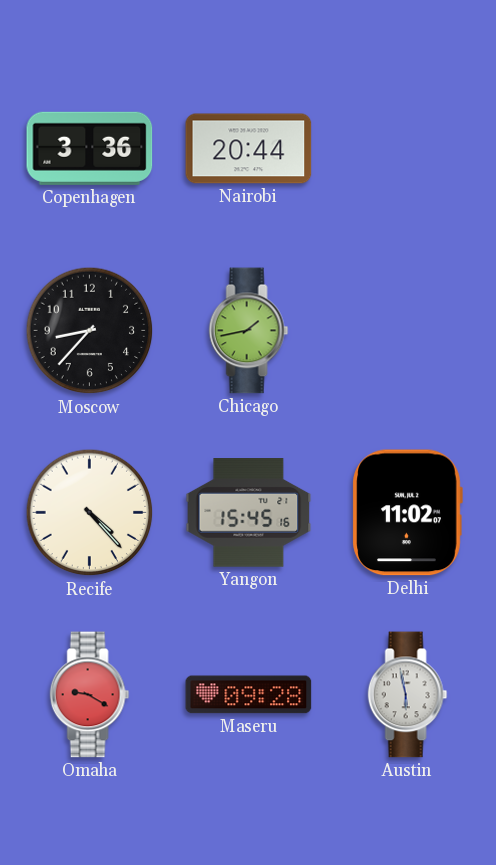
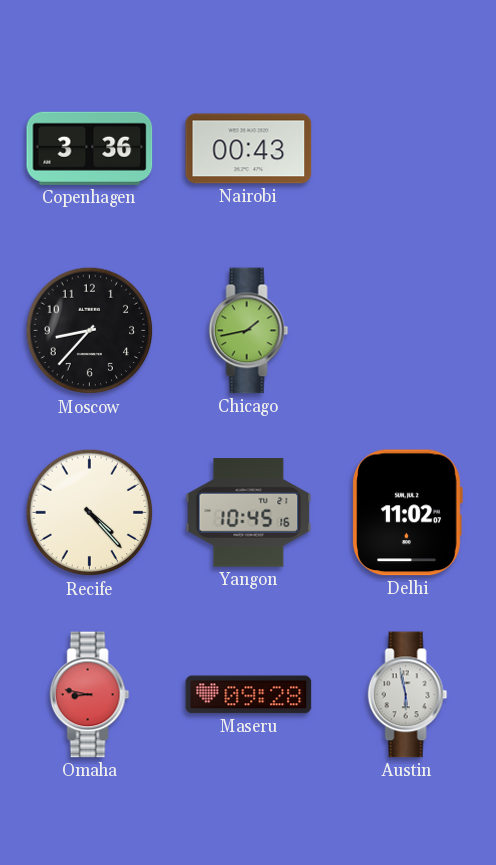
Nairobi: 20:44 -> 00:43
Yangon: 15:45 -> 10:45
Omaha: 9:20 -> 8:47
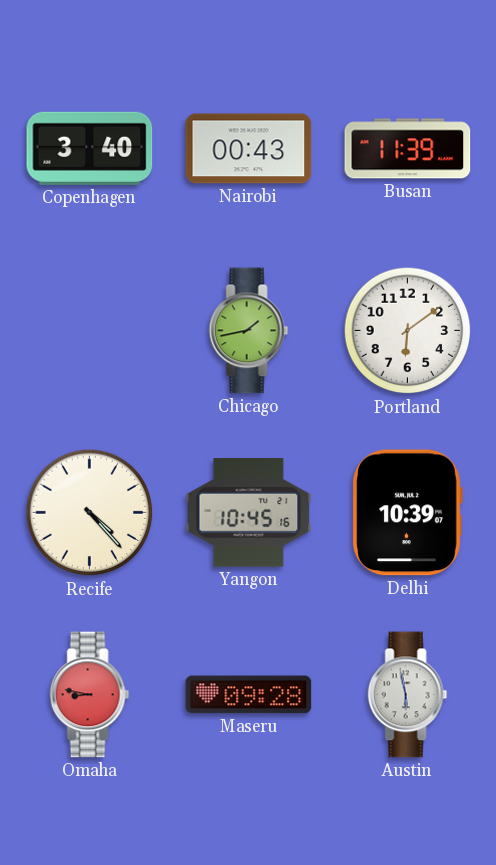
Copenhagen: 3:36 -> 3:40
Busan: none -> 11:39
Moscow: 8:37 -> none
Portland: none -> 6:09
Delhi: 11:02 -> 10:39
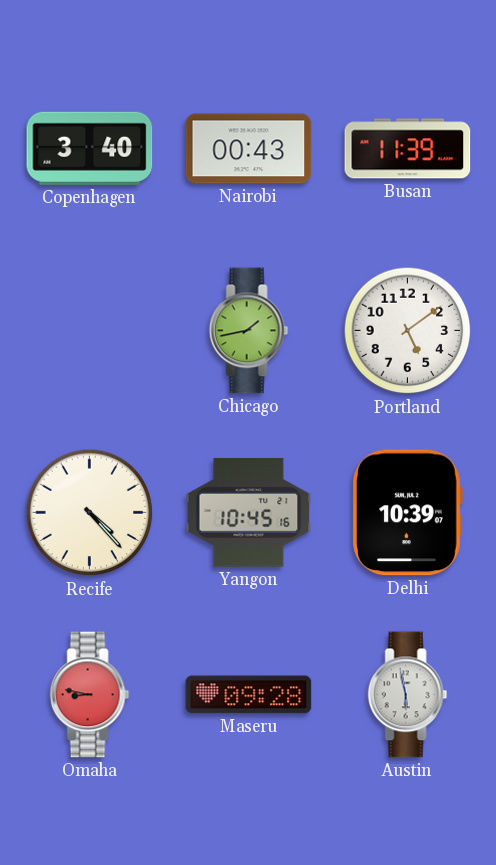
Portland: 6:09 -> 5:09
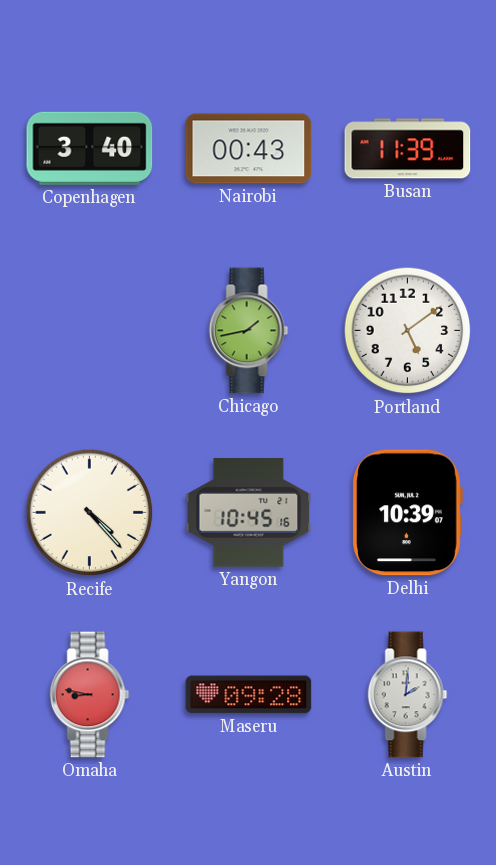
Austin: 5:58 -> 2:01
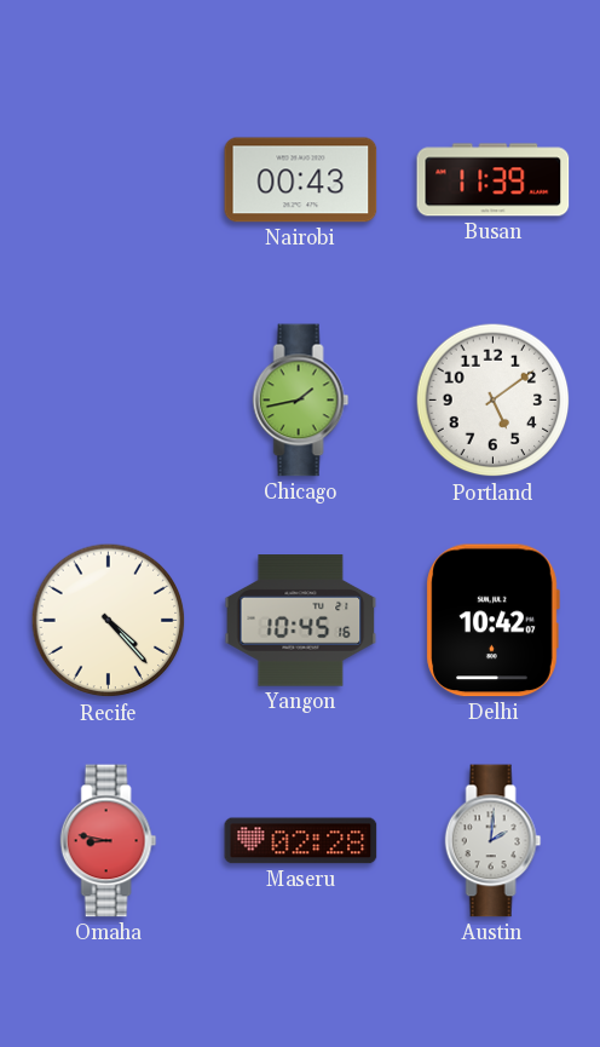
Copenhagen: 3:40 -> none
Delhi: 10:39 -> 10:42
Maseru: 09:28 -> 02:28
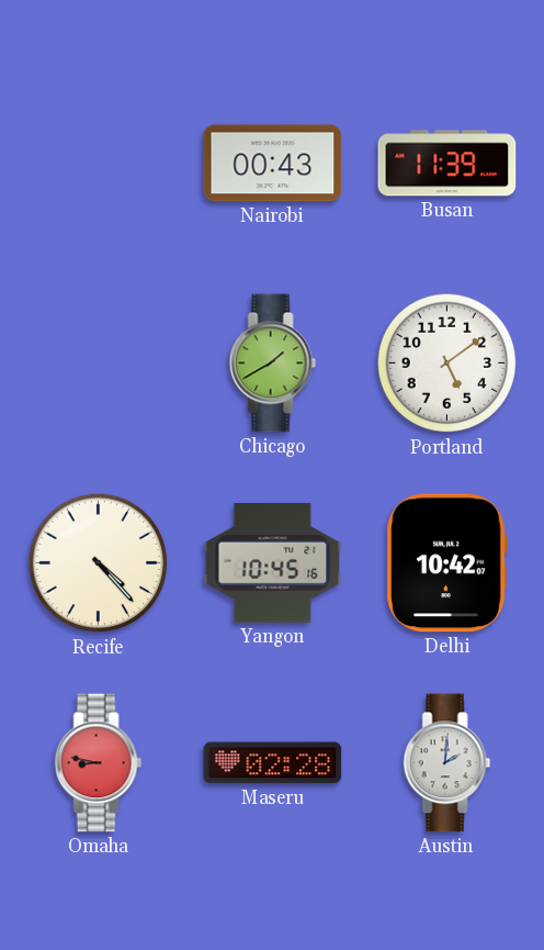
Chicago: 1:43 -> 1:40
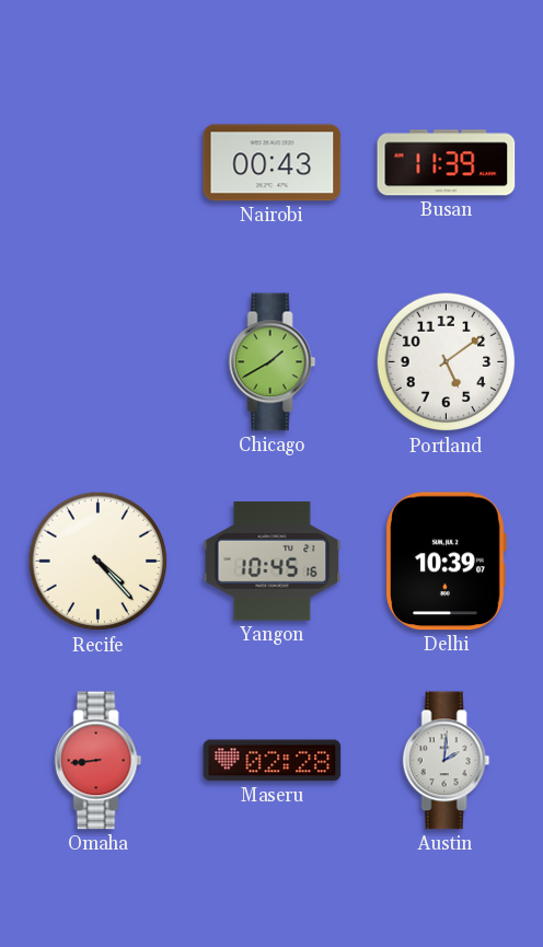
Delhi: 10:42 -> 10:39
Omaha: 8:47 -> 8:44
